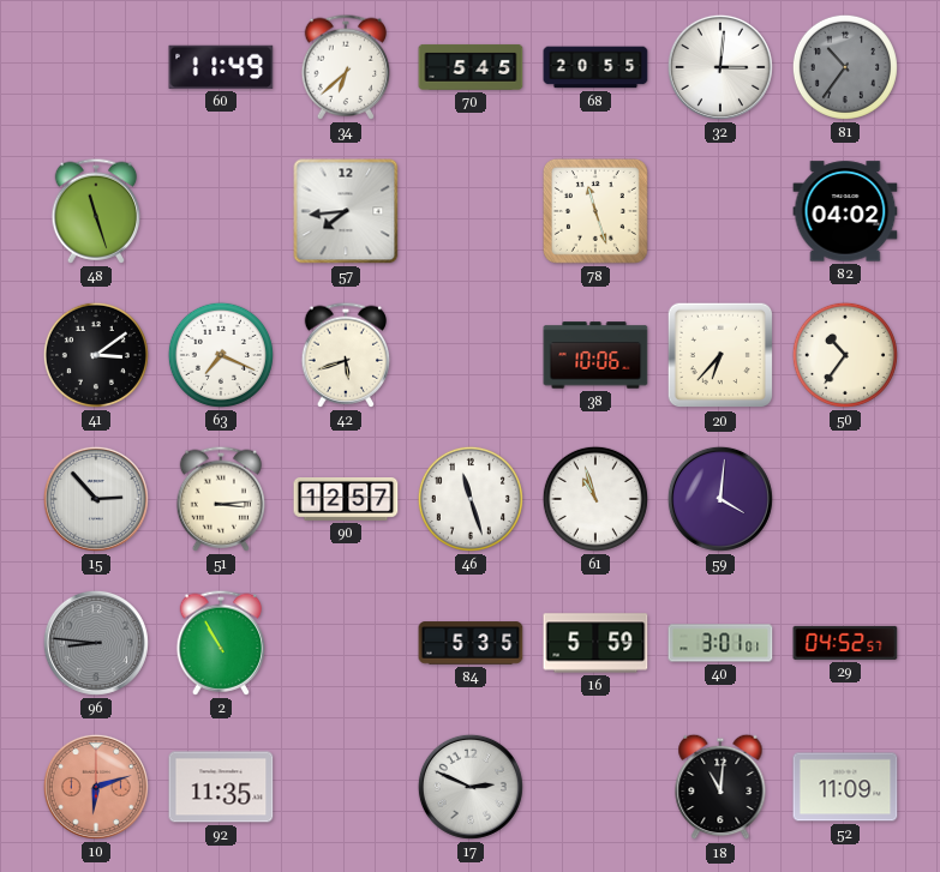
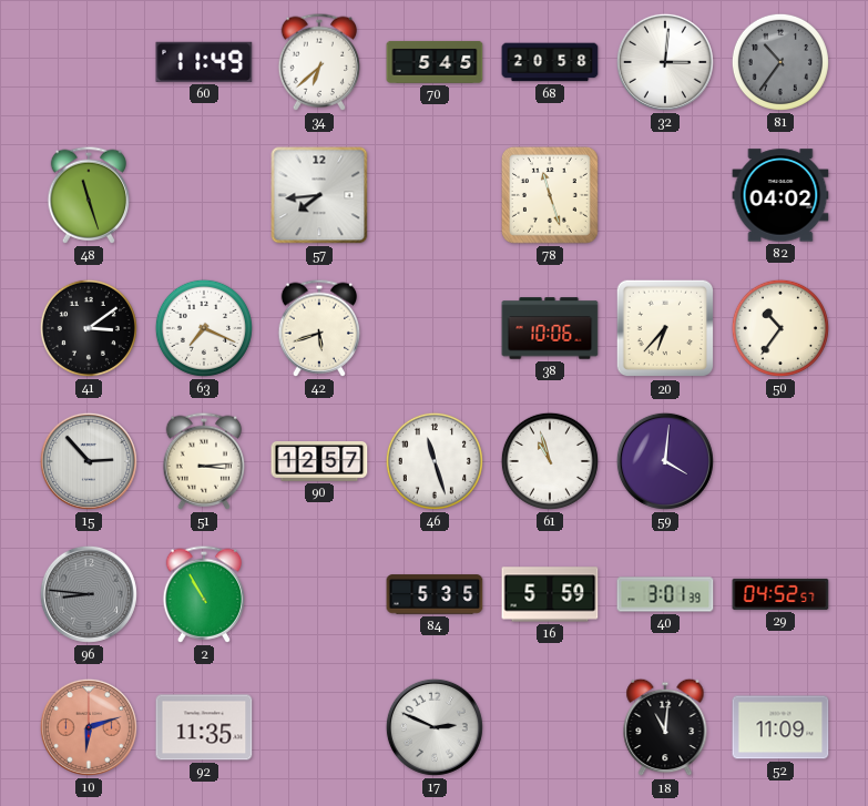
68: 20:55 -> 20:58
40: 3:01:01 -> 3:01:39
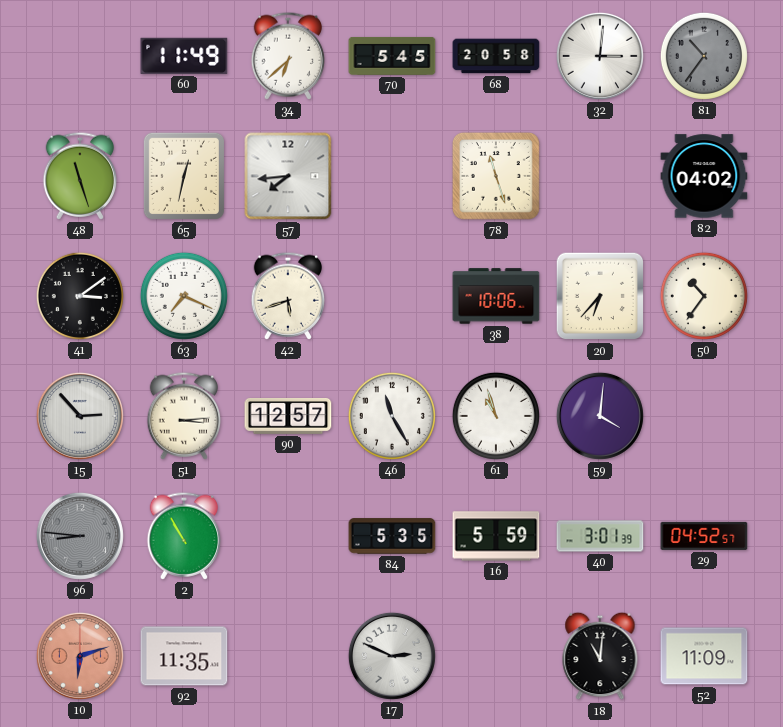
65: none -> 12:32
46: 11:27 -> 11:25
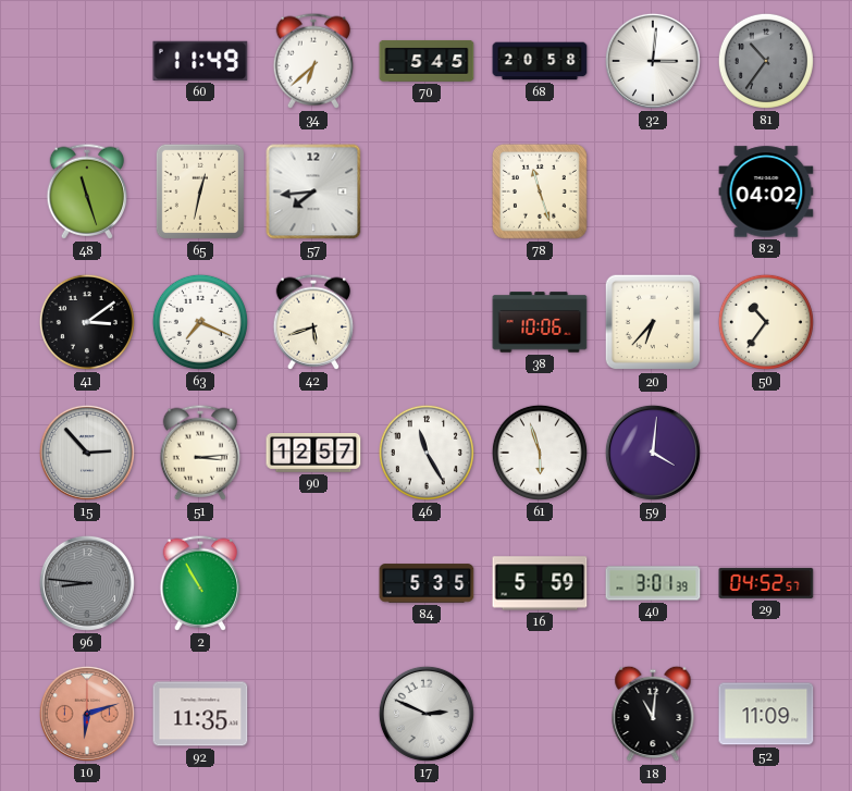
61: 10:57 -> 5:57
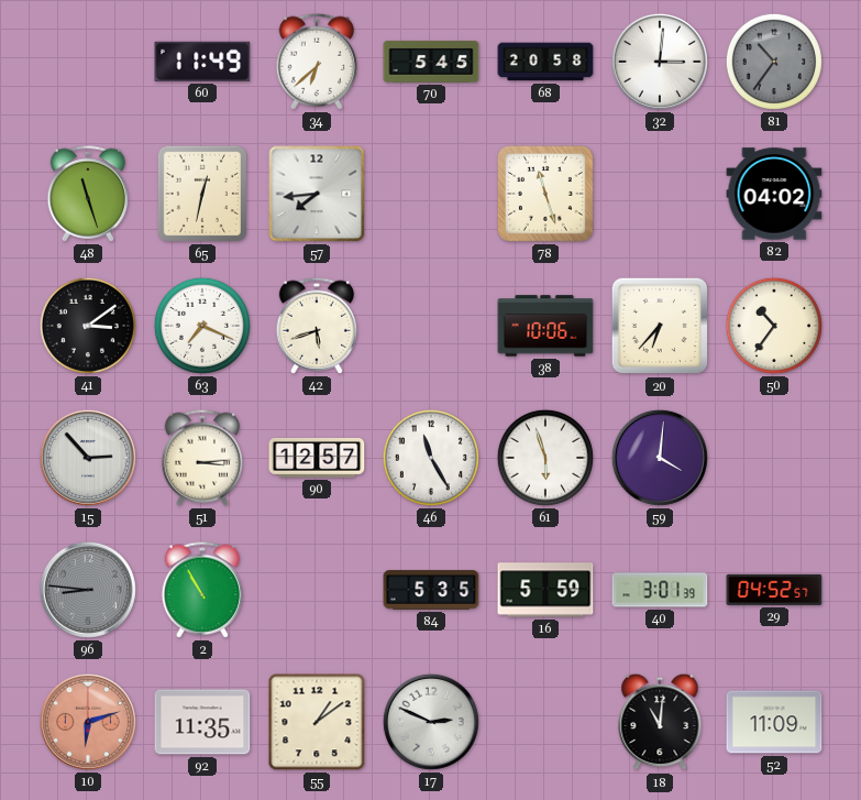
55: none -> 1:09
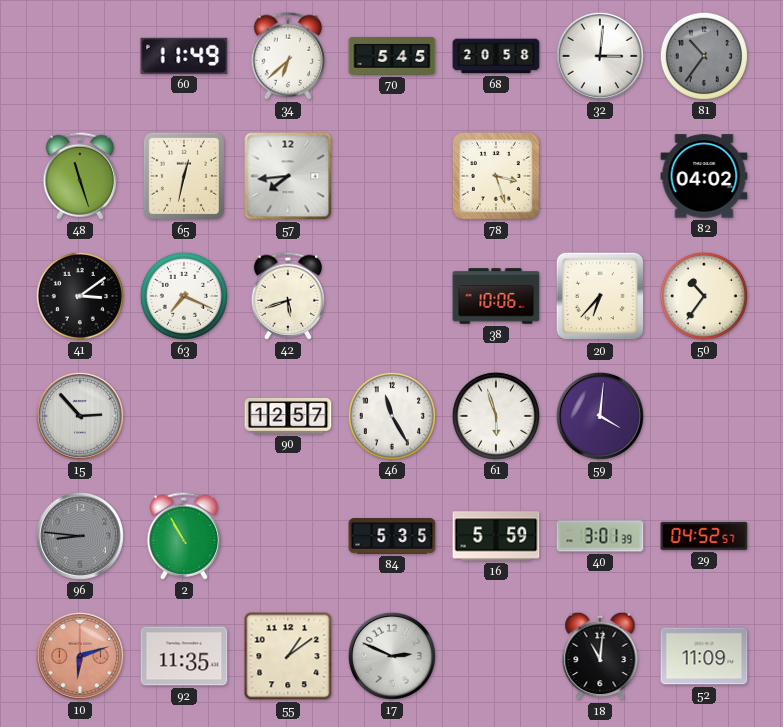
78: 11:27 -> 3:27
51: 3:14 -> none
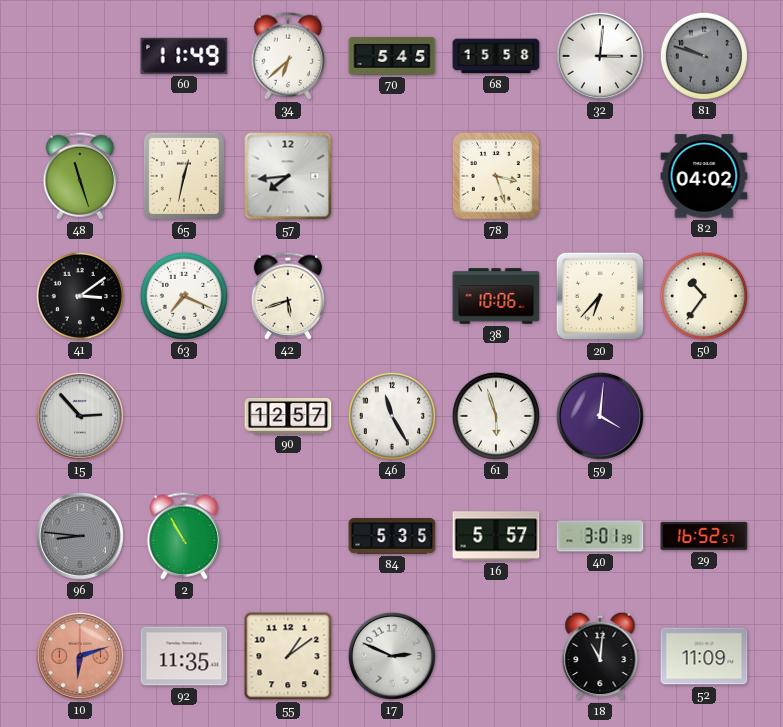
68: 20:58 -> 15:58
81: 10:36 -> 9:48
16: 5:59 -> 5:57
29: 04:52 -> 16:52
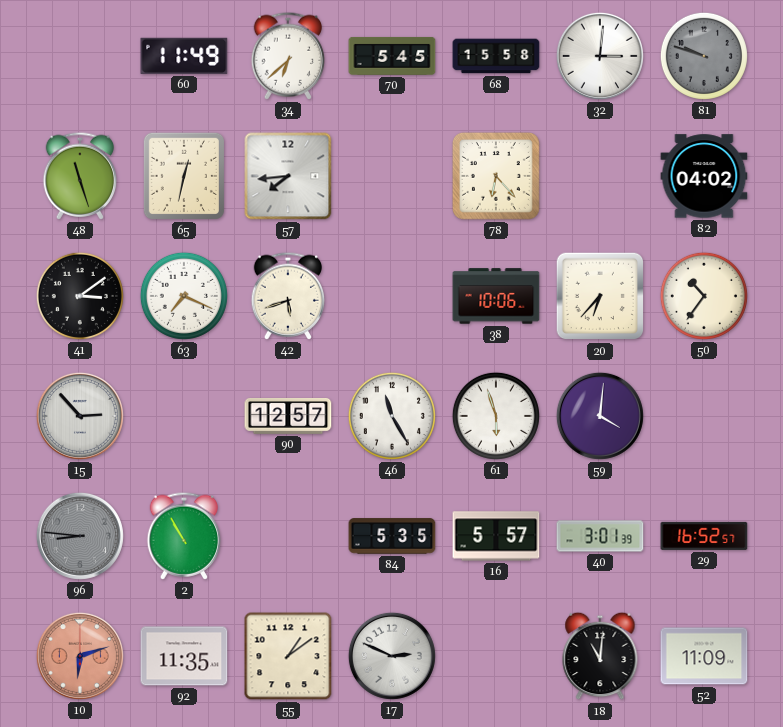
78: 3:27 -> 6:23
